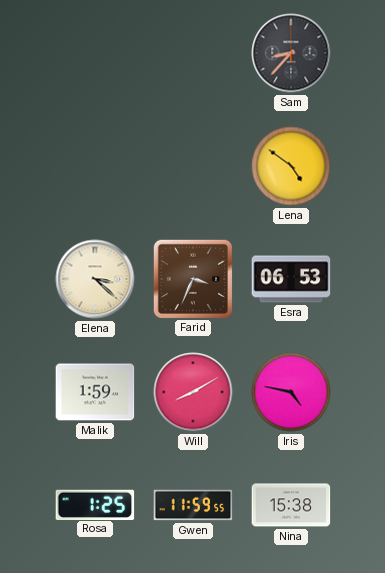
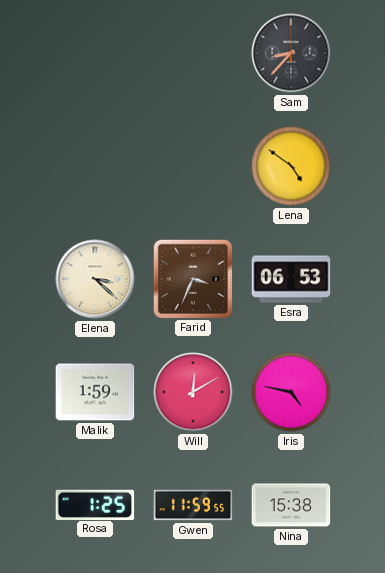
Will: 8:10 -> 12:10
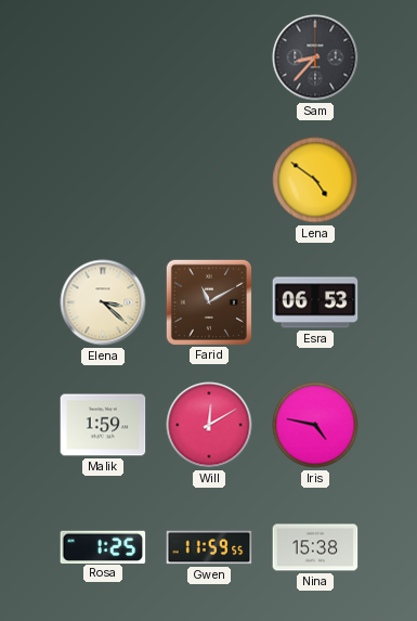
Farid: 3:34 -> 11:10
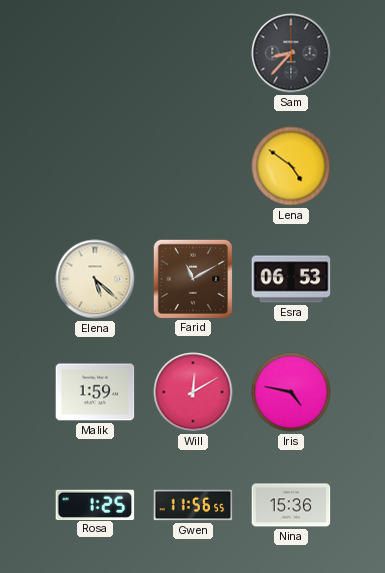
Elena: 3:22 -> 5:22
Gwen: 11:59 -> 11:56
Nina: 15:38 -> 15:36
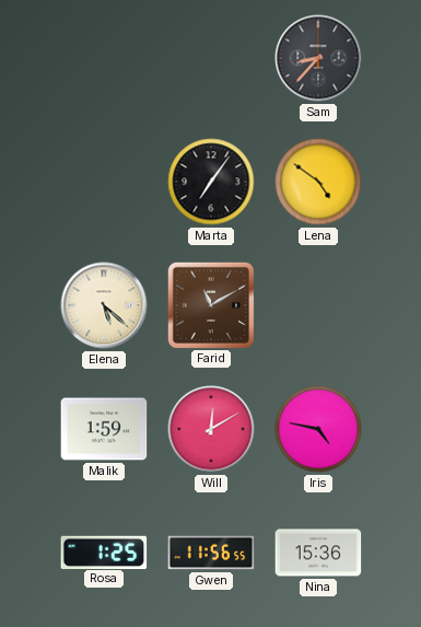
Marta: none -> 7:06
Esra: 06:53 -> none
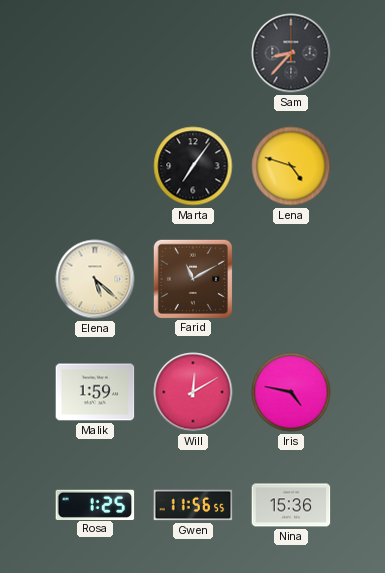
Lena: 4:51 -> 4:48
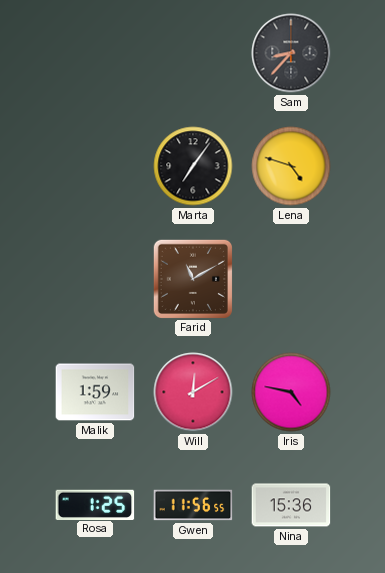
Elena: 5:22 -> none
